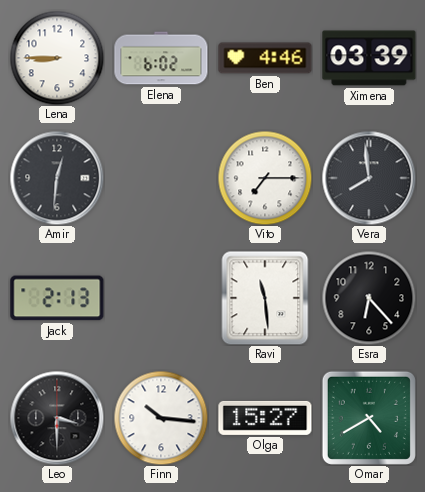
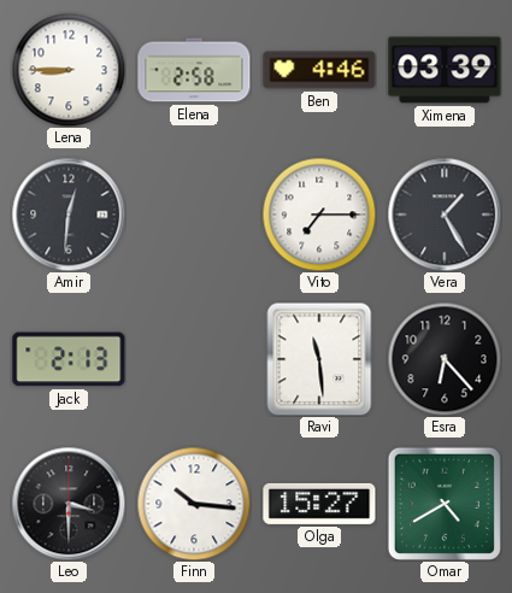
Elena: 6:02 -> 2:58
Vera: 7:59 -> 1:25
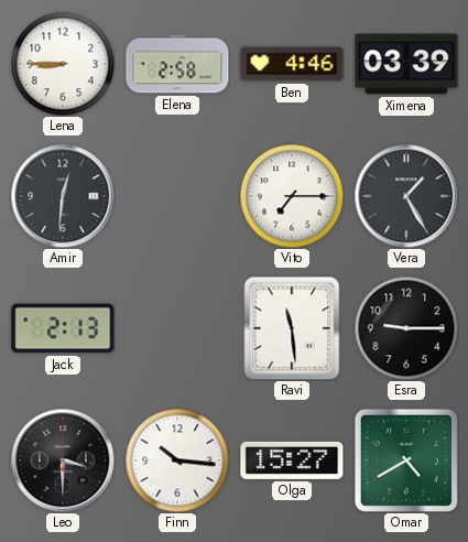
Esra: 6:23 -> 9:15
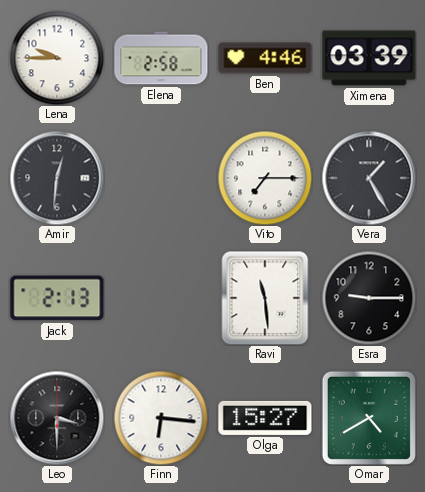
Lena: 8:45 -> 9:45
Finn: 10:16 -> 6:16
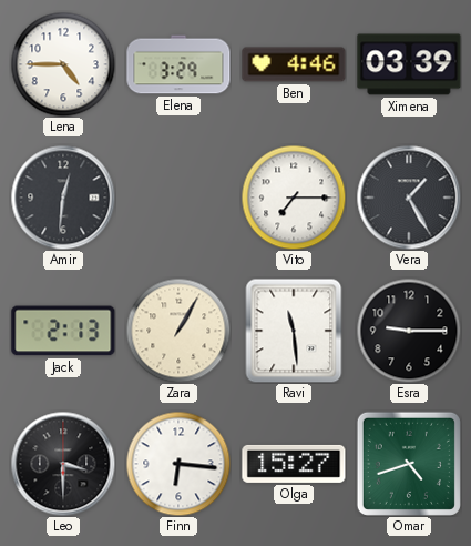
Lena: 9:45 -> 4:45
Elena: 2:58 -> 3:29
Zara: none -> 1:05
Omar: 4:40 -> 4:42
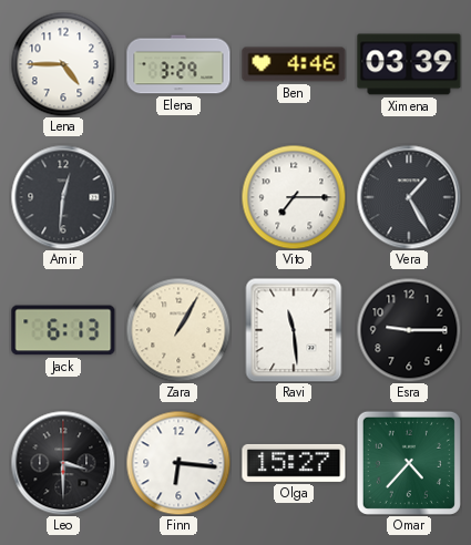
Jack: 2:13 -> 6:13
Omar: 4:42 -> 4:37
